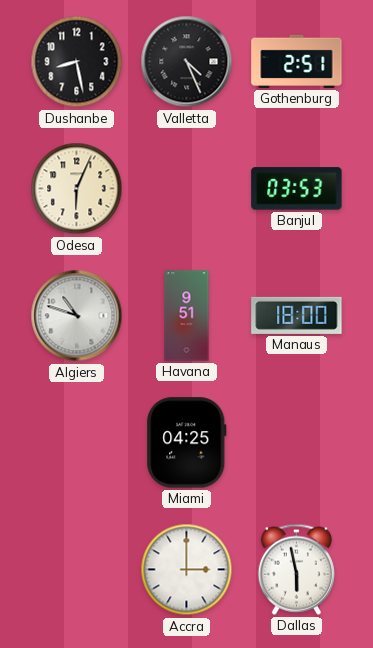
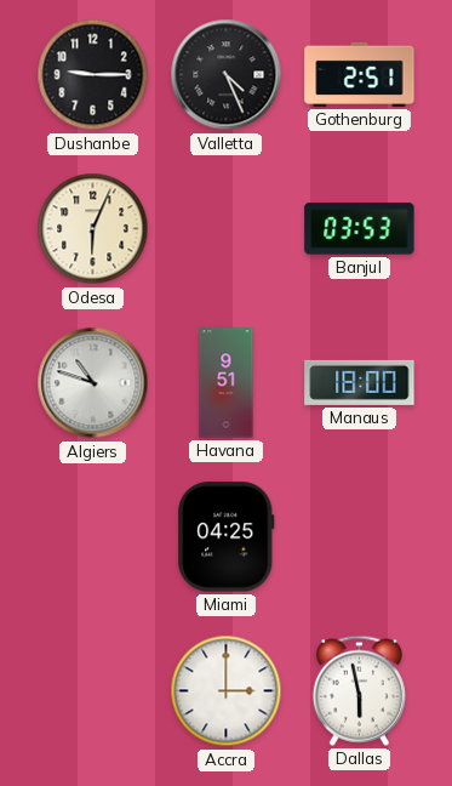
Dushanbe: 8:28 -> 9:15
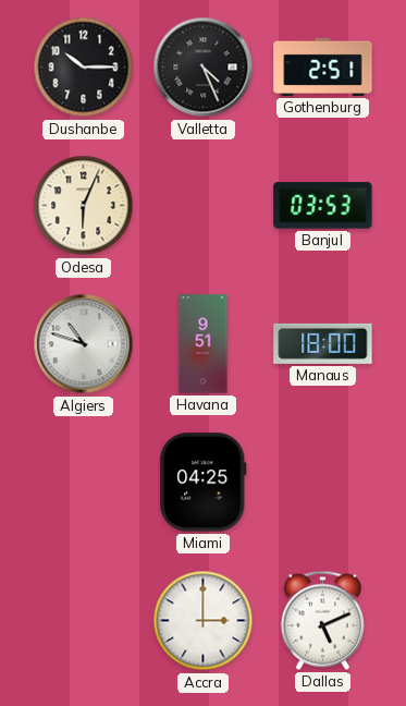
Dushanbe: 9:15 -> 10:15
Dallas: 5:58 -> 5:11
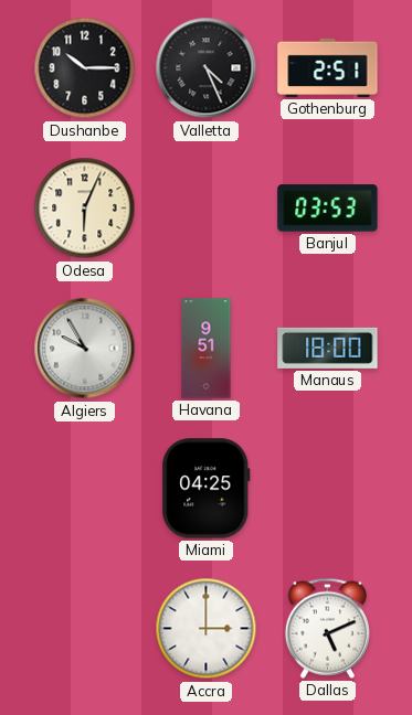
Algiers: 10:48 -> 9:55
